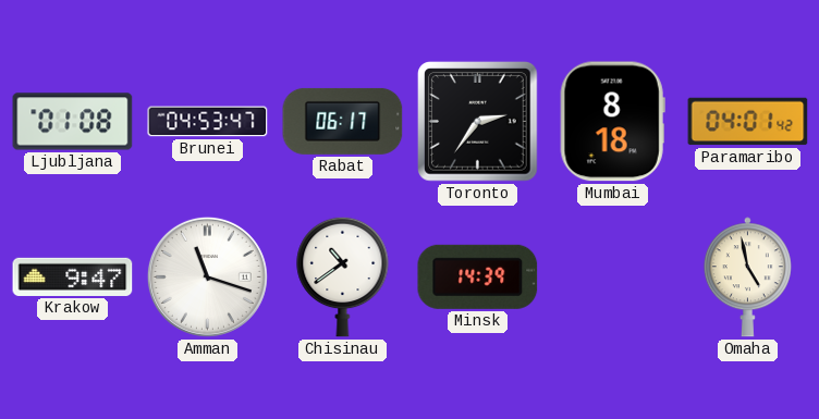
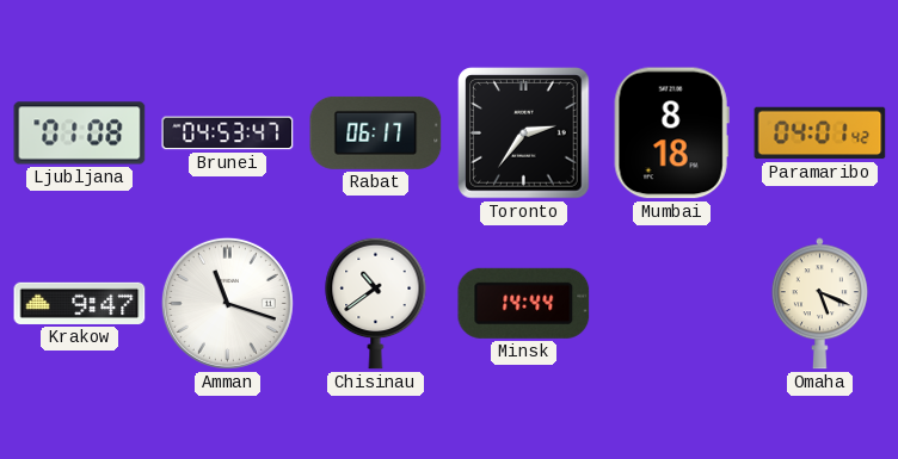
Minsk: 14:39 -> 14:44
Omaha: 4:58 -> 5:19
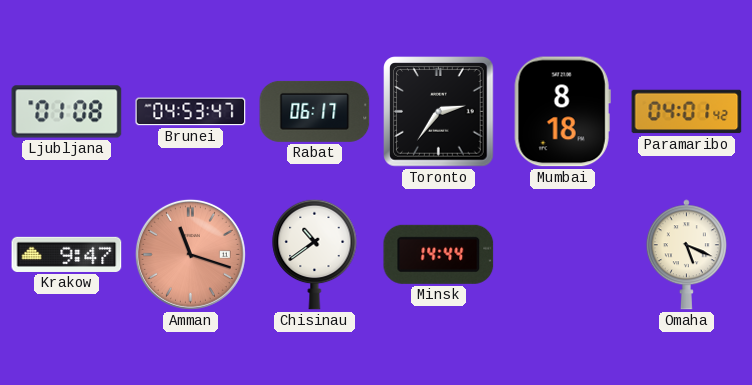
Amman dial: white -> salmon
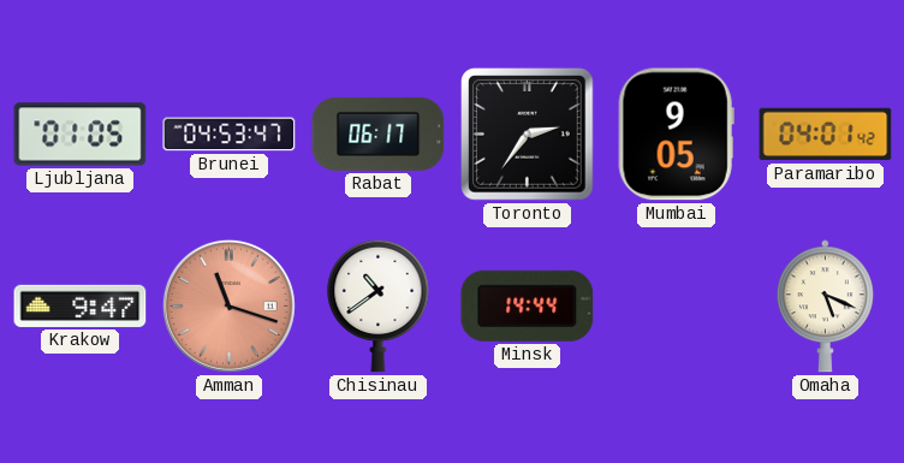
Ljubljana: 01:08 -> 01:05
Mumbai: 8:18 -> 9:05
